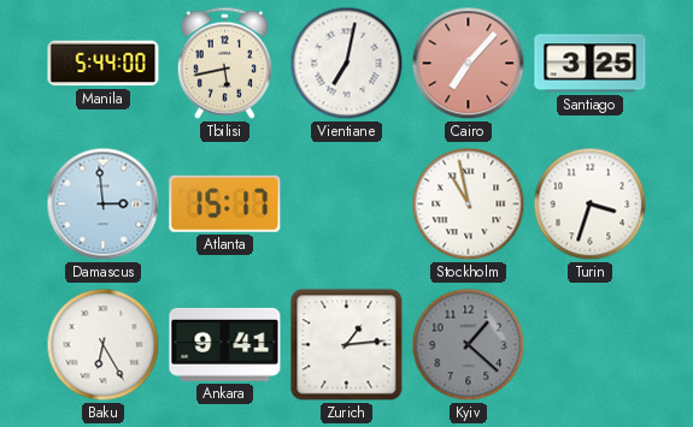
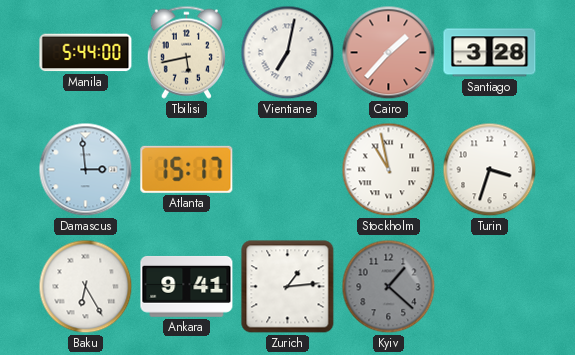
Cairo: 7:07 -> 1:37
Santiago: 3:25 -> 3:28
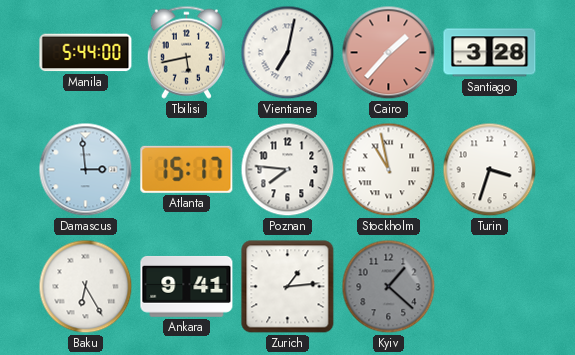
Poznan: none -> 7:46
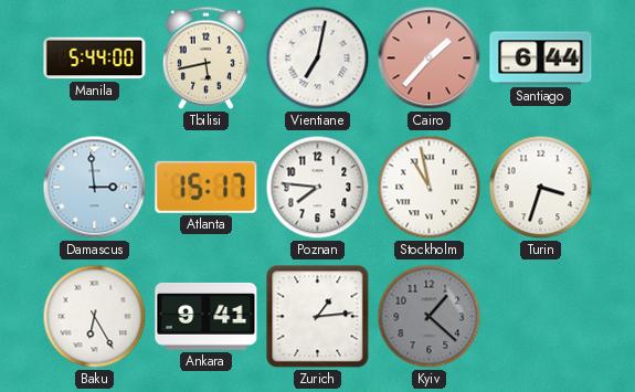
Santiago: 3:28 -> 6:44
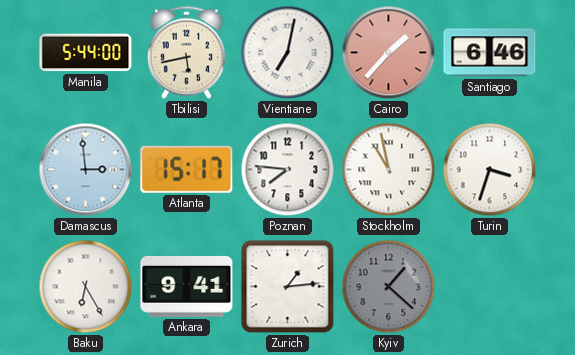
Santiago: 6:44 -> 6:46
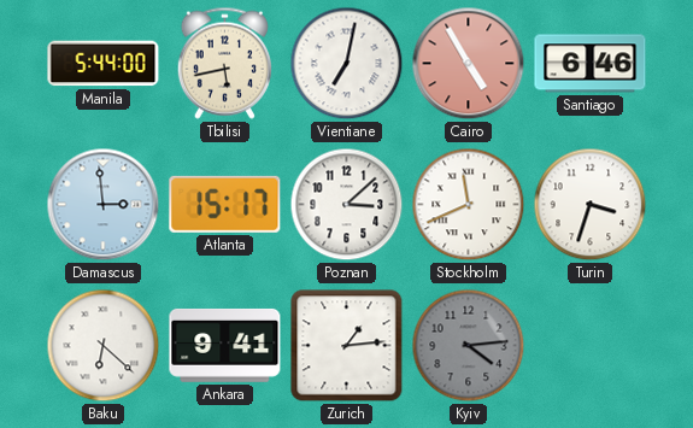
Cairo: 1:37 -> 4:55
Poznan: 7:46 -> 3:08
Stockholm: 10:58 -> 11:41
Baku: 6:25 -> 6:22
Kyiv: 1:22 -> 4:14
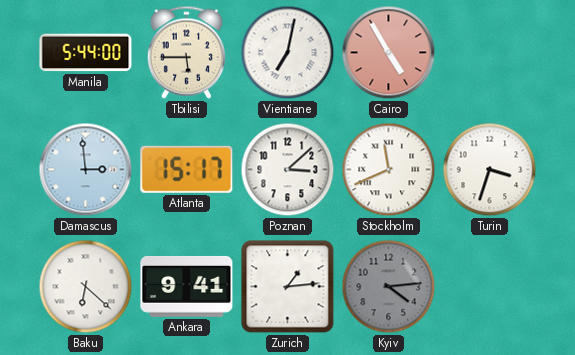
Tbilisi: 5:43 -> 5:45
Santiago: 6:46 -> none
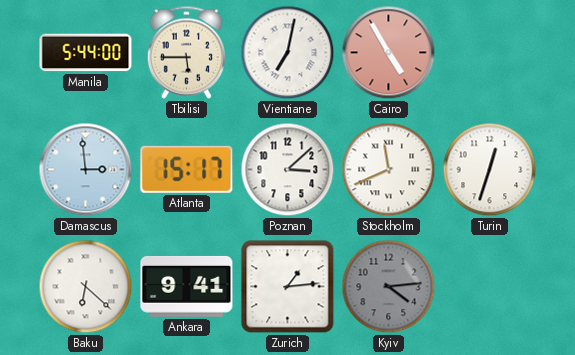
Turin: 3:33 -> 12:33
